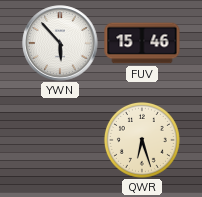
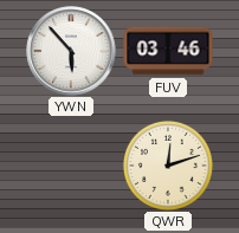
FUV: 15:46 -> 03:46
QWR: 6:27 -> 12:12
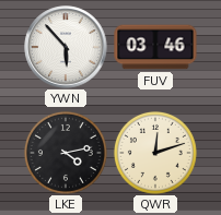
LKE: none -> 4:13
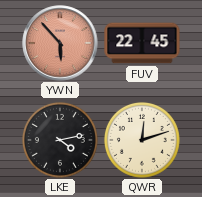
YWN dial: white -> salmon
FUV: 03:46 -> 22:45
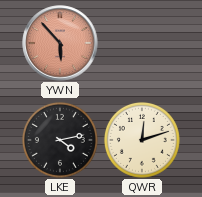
FUV: 22:45 -> none
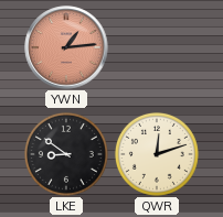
YWN: 5:53 -> 1:14
LKE: 4:13 -> 8:51
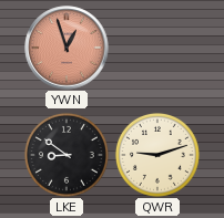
YWN: 1:14 -> 12:57
QWR: 12:12 -> 9:12
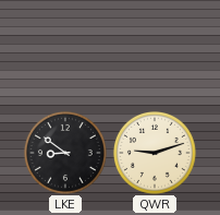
YWN: 12:57 -> none
